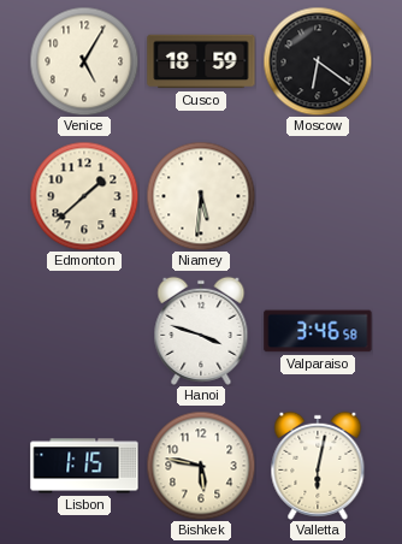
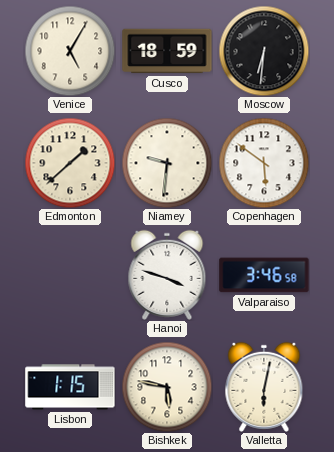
Moscow: 6:21 -> 6:31
Niamey: 5:31 -> 9:31
Copenhagen: none -> 5:51
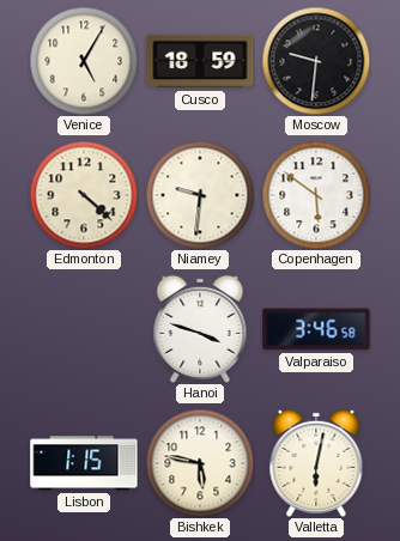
Moscow: 6:31 -> 9:31
Edmonton: 1:38 -> 4:22
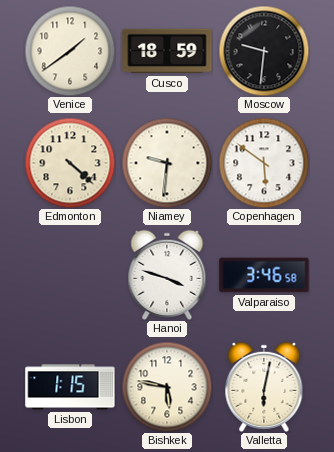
Venice: 5:05 -> 1:39
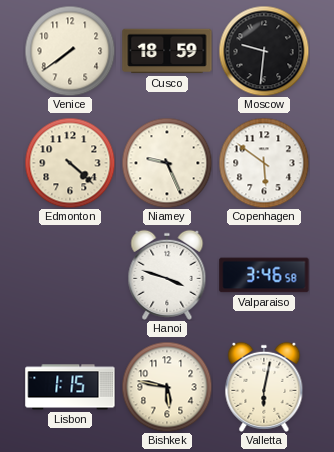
Venice: 1:39 -> 7:39
Niamey: 9:31 -> 9:26
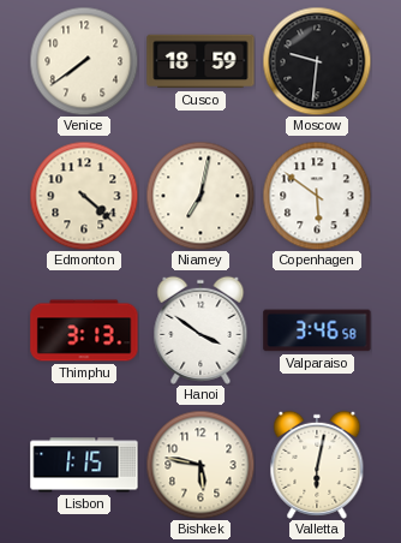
Niamey: 9:26 -> 7:02
Thimphu: none -> 3:13
Hanoi: 3:48 -> 3:51
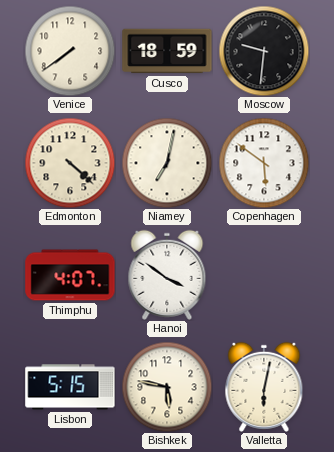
Thimphu: 3:13 -> 4:07
Valparaiso: 3:46 -> none
Lisbon: 1:15 -> 5:15
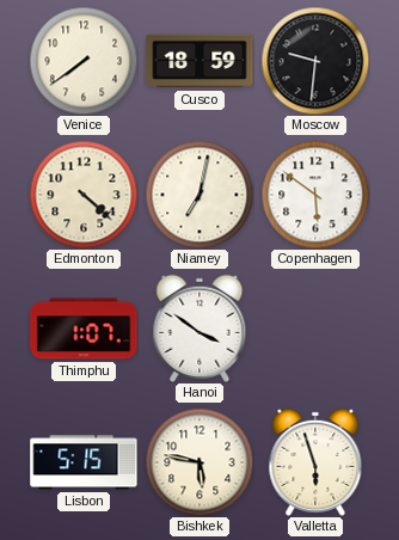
Thimphu: 4:07 -> 1:07
Valletta: 6:02 -> 5:57
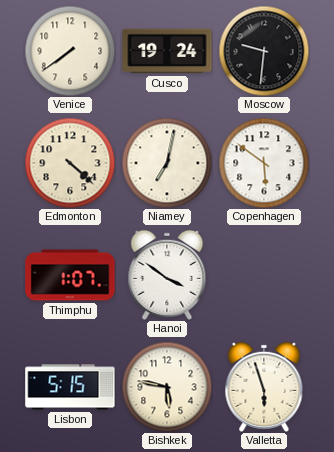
Cusco: 18:59 -> 19:24
